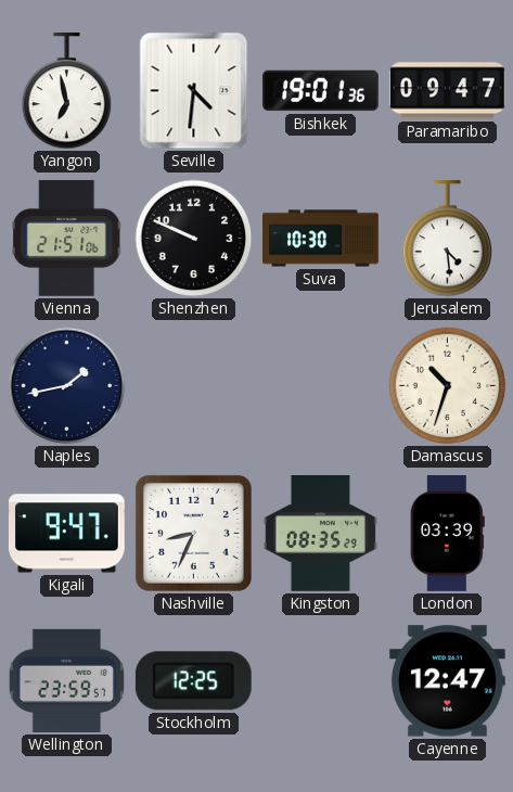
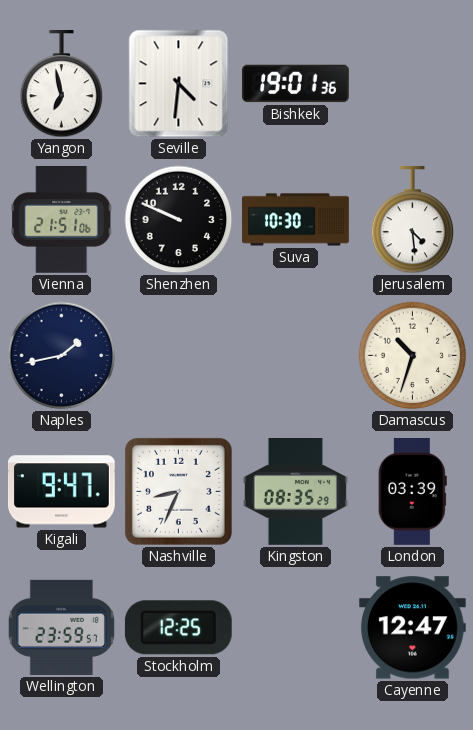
Paramaribo: 09:47 -> none
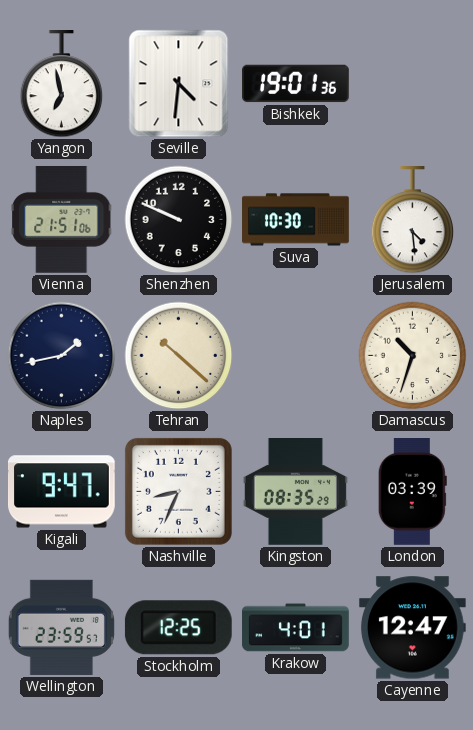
Tehran: none -> 10:22
Krakow: none -> 4:01
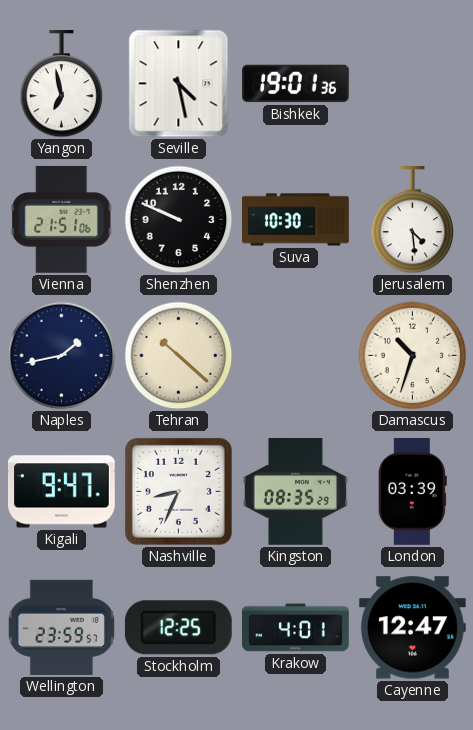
Seville: 4:31 -> 4:28
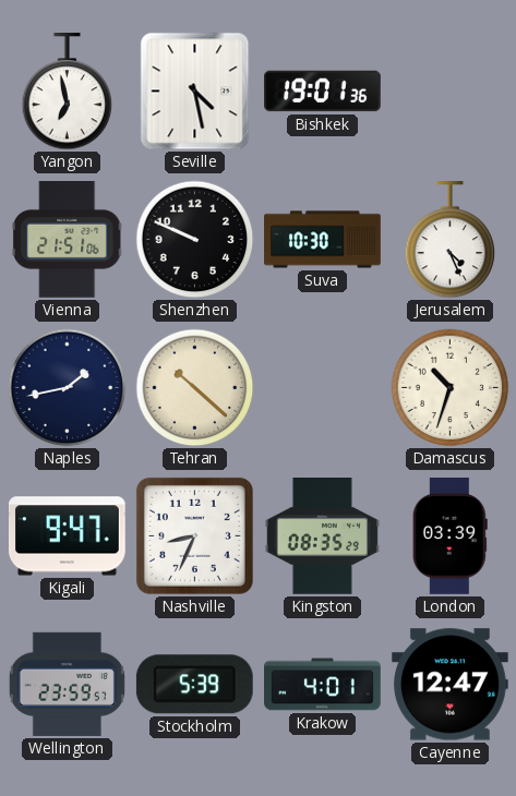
Jerusalem: 4:29 -> 4:26
Stockholm: 12:25 -> 5:39
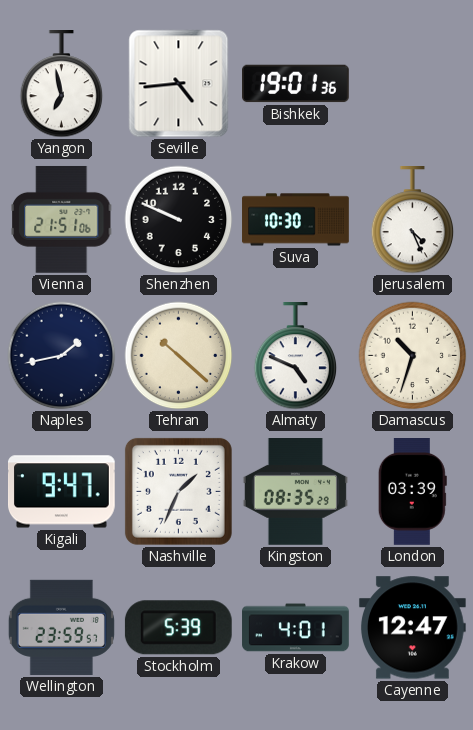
Seville: 4:28 -> 4:44
Almaty: none -> 4:49
Nashville: 8:34 -> 1:34
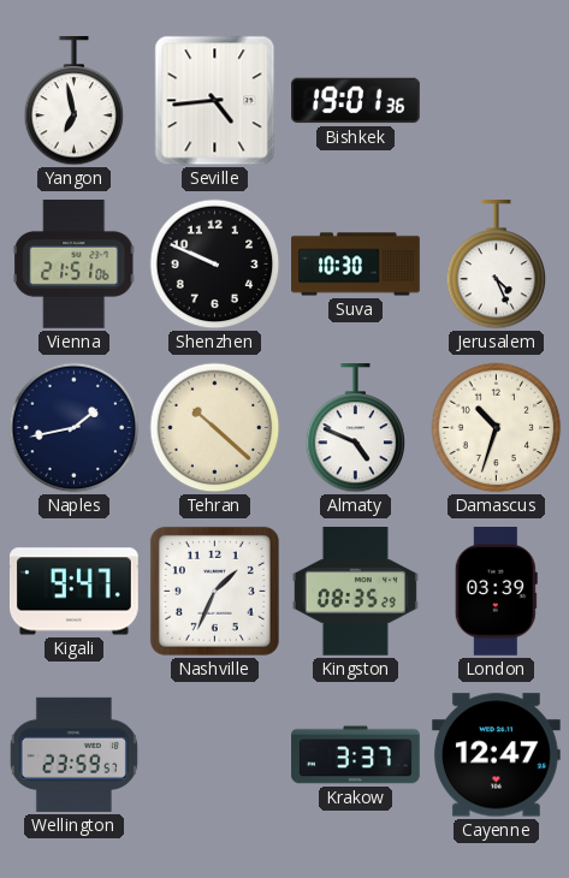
Stockholm: 5:39 -> none
Krakow: 4:01 -> 3:37
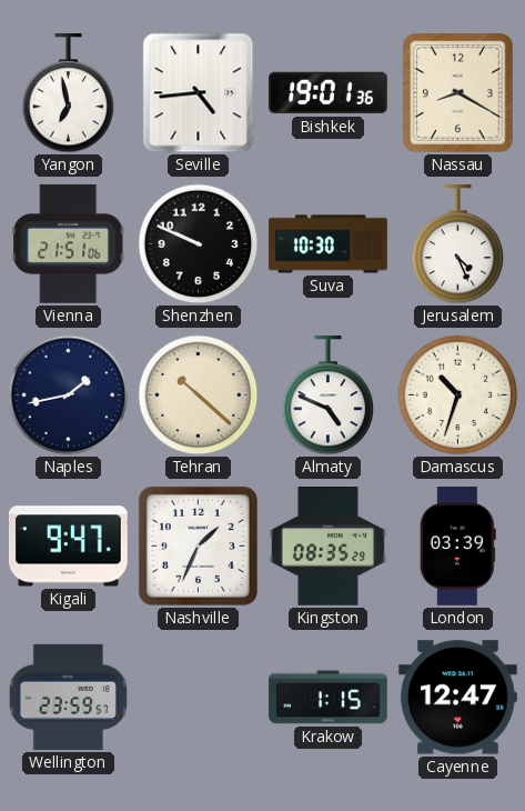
Nassau: none -> 8:20
Krakow: 3:37 -> 1:15
